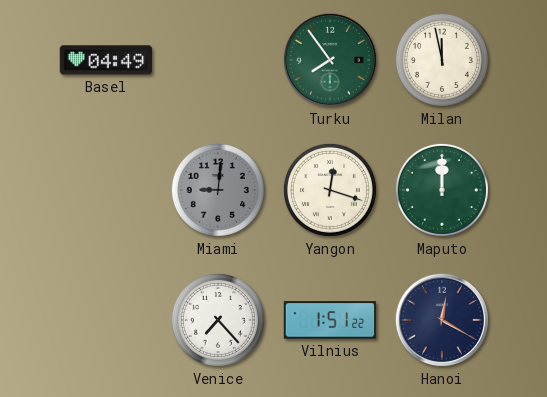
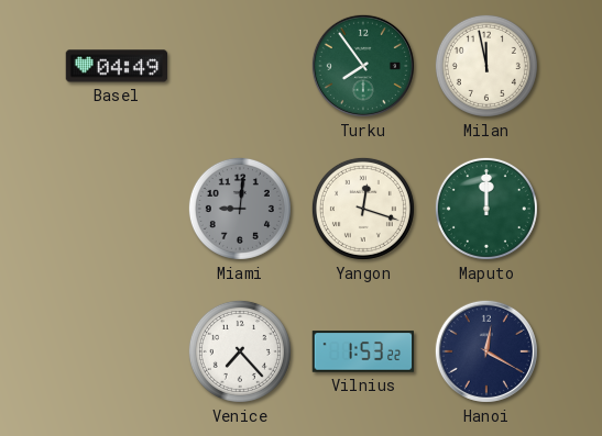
Vilnius: 1:51 -> 1:53
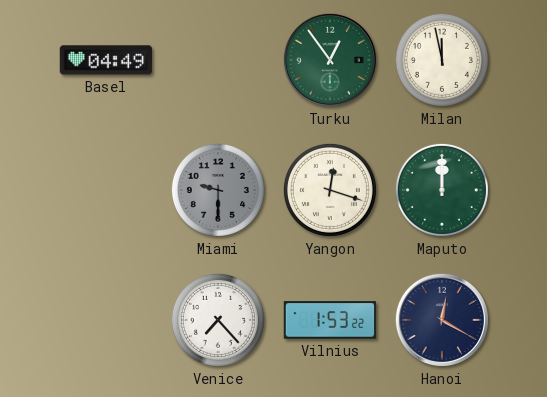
Turku: 7:54 -> 12:54
Miami: 9:01 -> 9:30
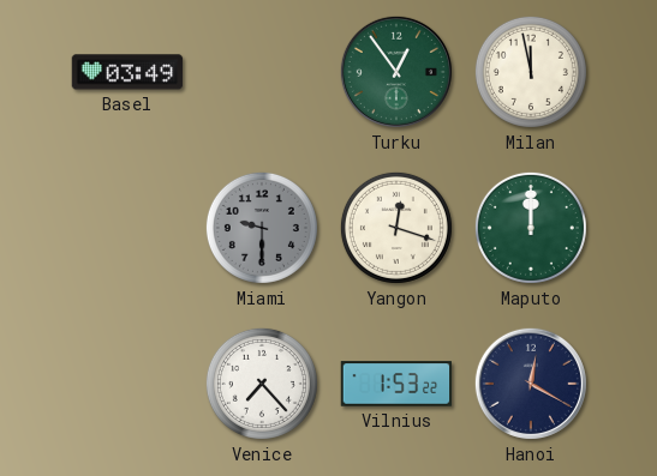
Basel: 04:49 -> 03:49
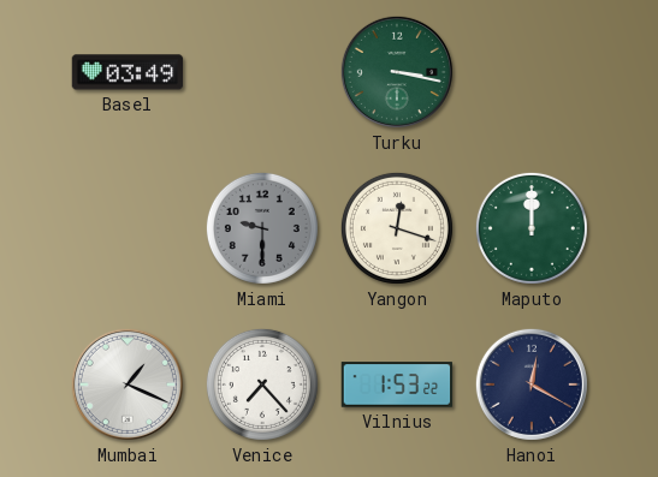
Turku: 12:54 -> 3:17
Milan: 11:58 -> none
Mumbai: none -> 1:19
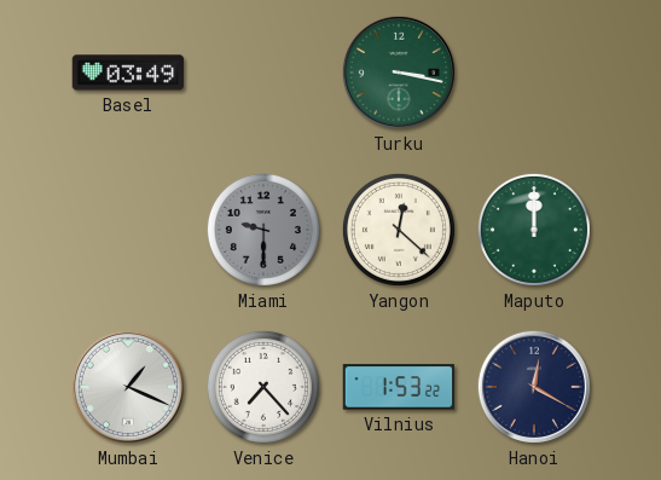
Yangon: 12:18 -> 12:22
